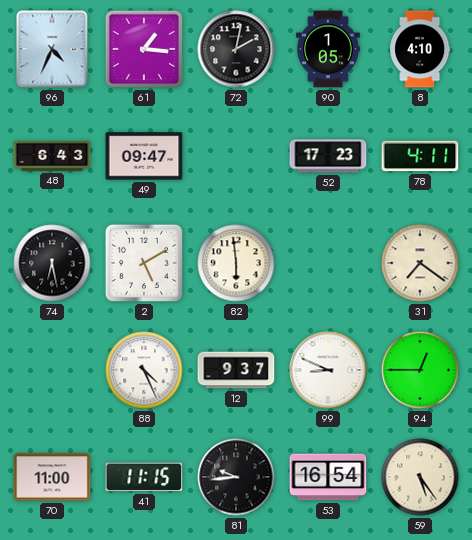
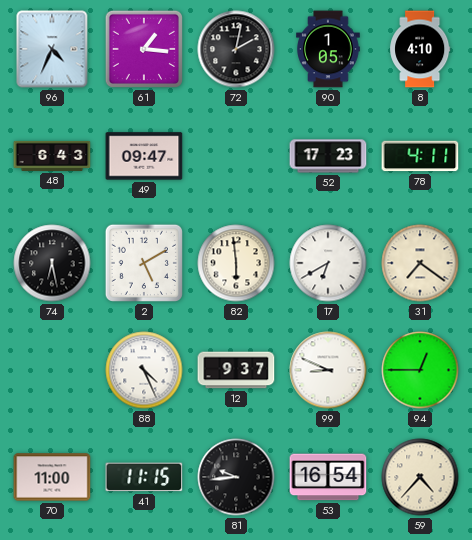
17: none -> 6:40
59: 5:24 -> 4:37
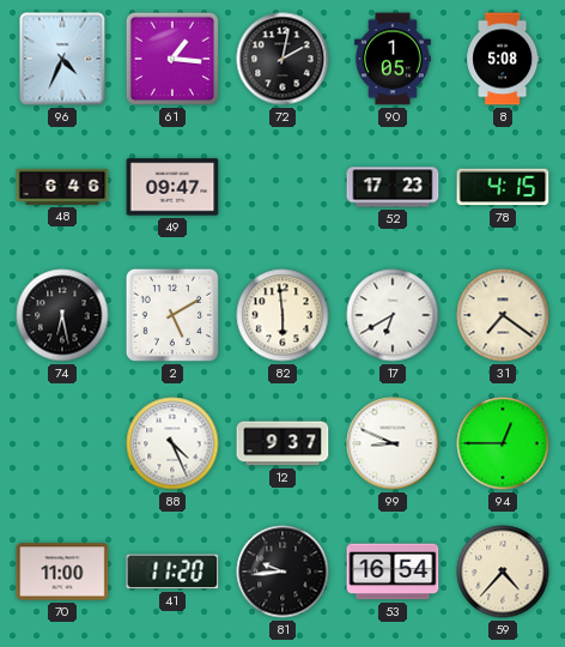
8: 4:10 -> 5:08
48: 6:43 -> 6:46
78: 4:11 -> 4:15
41: 11:15 -> 11:20
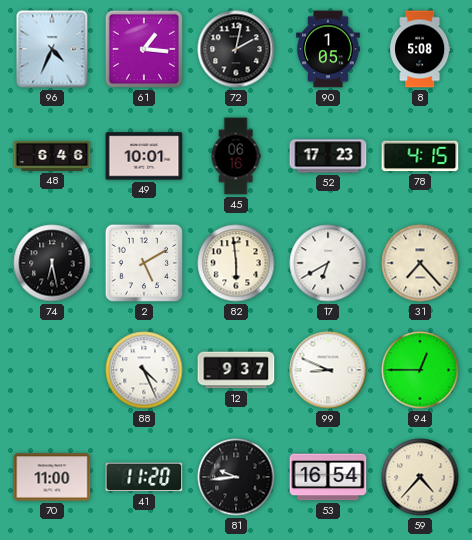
49: 09:47 -> 10:01
45: none -> 06:16
31: 7:21 -> 7:23
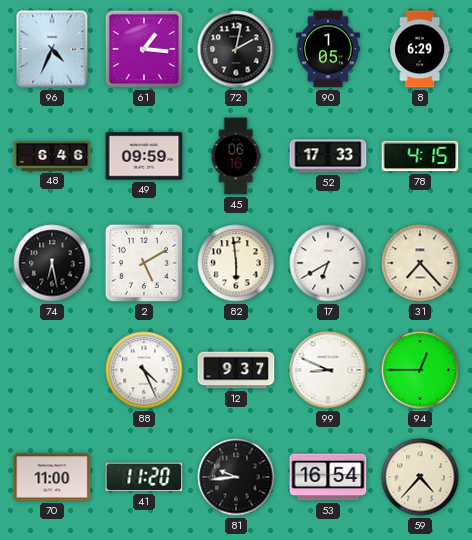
8: 5:08 -> 6:29
49: 10:01 -> 09:59
52: 17:23 -> 17:33
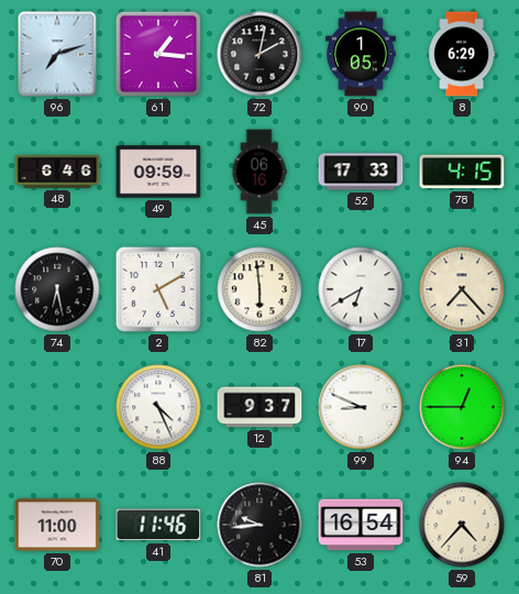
96: 4:34 -> 7:12
41: 11:20 -> 11:46
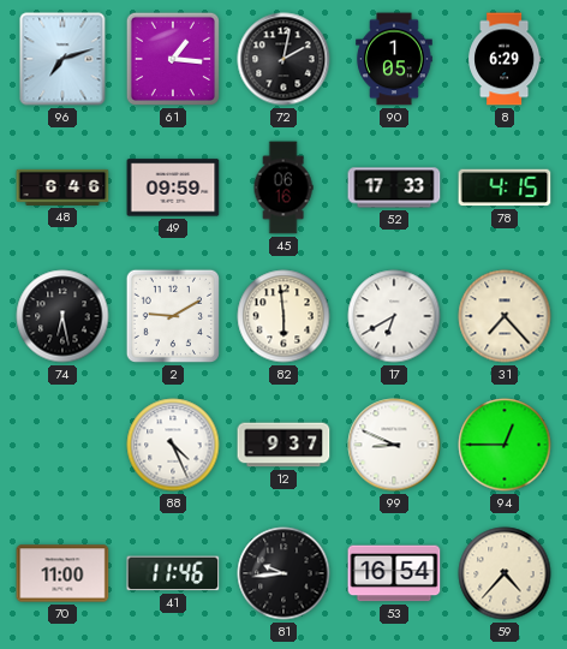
2: 5:10 -> 9:10
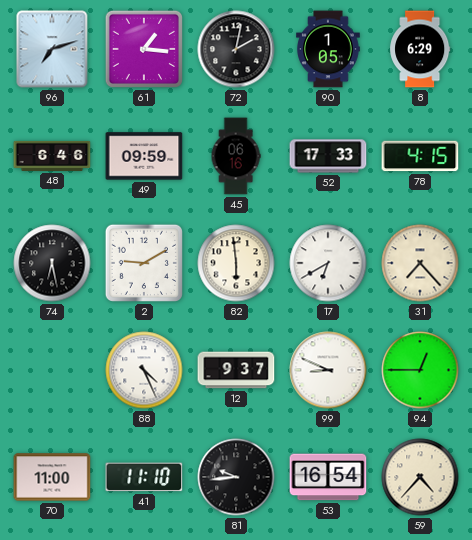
41: 11:46 -> 11:10
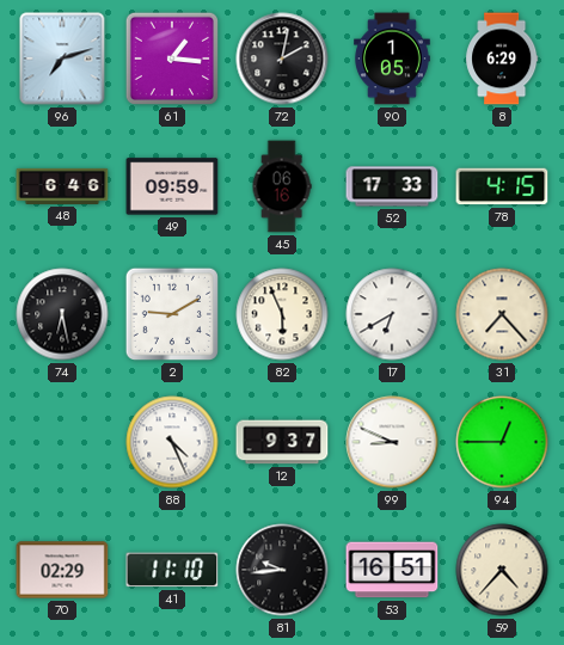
82: 5:59 -> 5:56
70: 11:00 -> 02:29
53: 16:54 -> 16:51
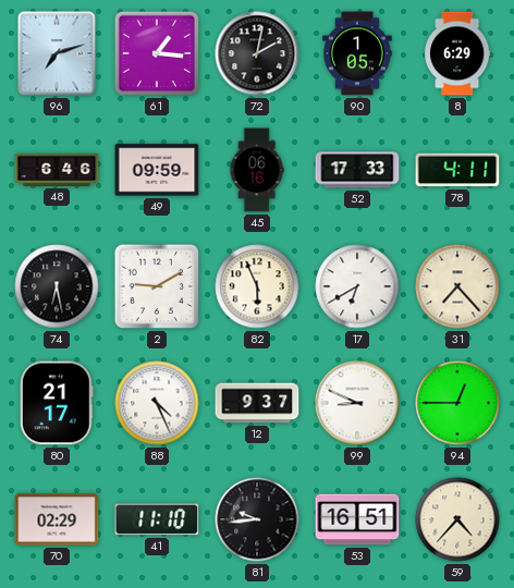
78: 4:15 -> 4:11
80: none -> 21:17
